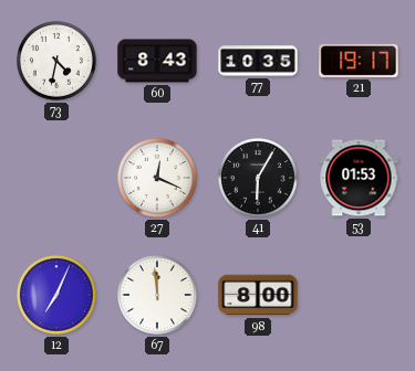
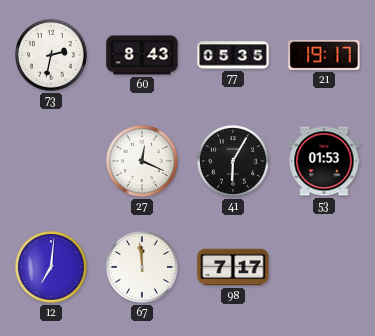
73: 4:32 -> 2:32
77: 10:35 -> 05:35
12: 7:04 -> 7:01
98: 8:00 -> 7:17
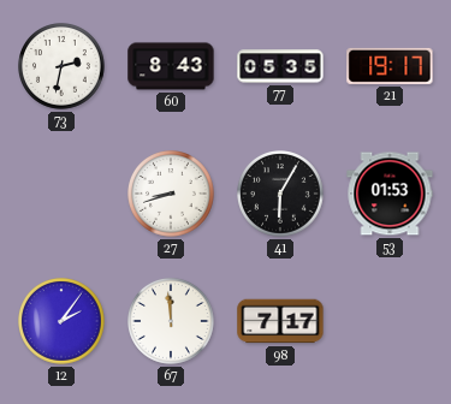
27: 12:19 -> 8:42
12: 7:01 -> 2:06
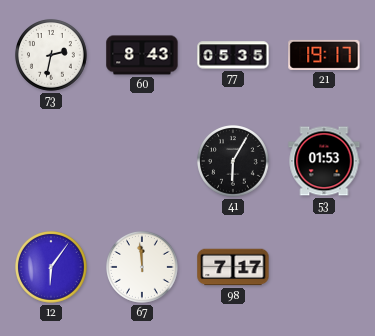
27: 8:42 -> none
12: 2:06 -> 6:06
